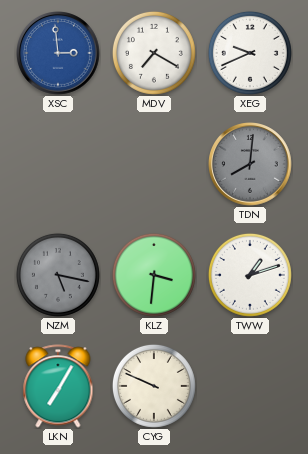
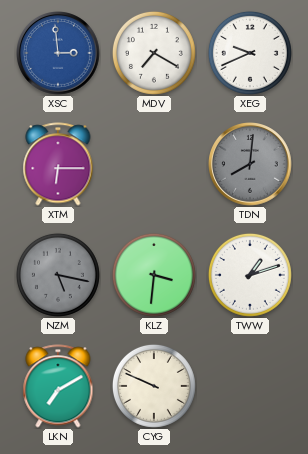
XTM: none -> 6:15
LKN: 7:05 -> 7:10
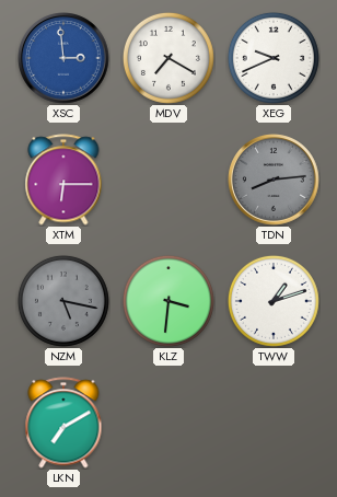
TDN: 8:01 -> 8:14
CYG: 9:49 -> none
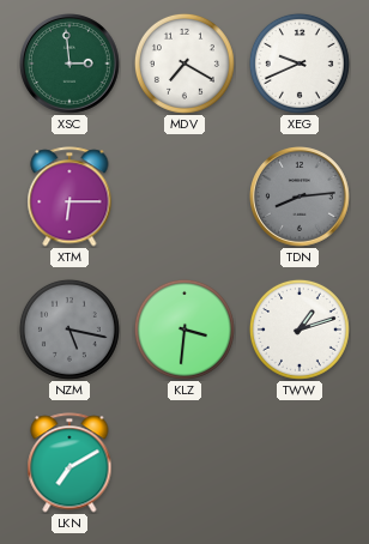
XSC dial: blue -> green
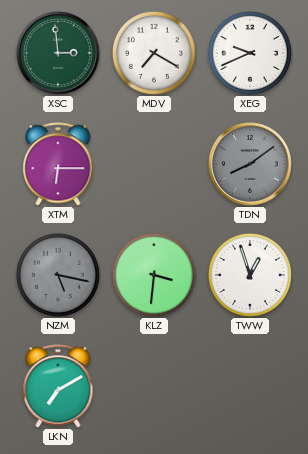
TDN: 8:14 -> 8:09
TWW: 1:12 -> 12:57
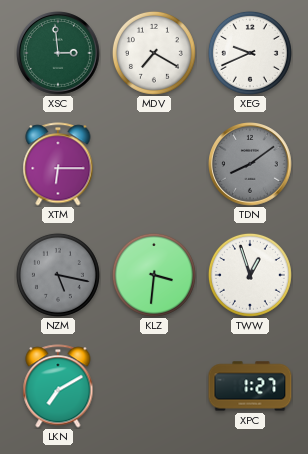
XPC: none -> 1:27
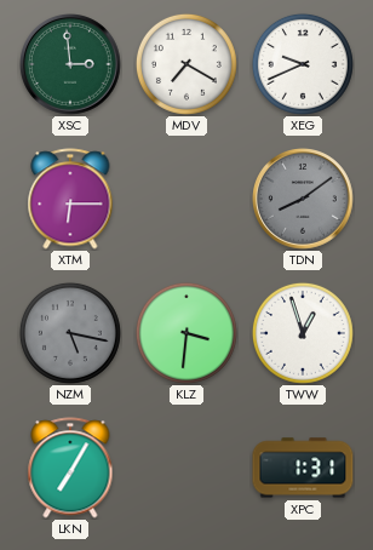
LKN: 7:10 -> 7:05
XPC: 1:27 -> 1:31
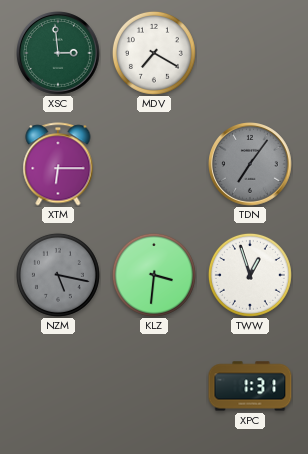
XEG: 9:41 -> none
TDN: 8:09 -> 7:06
LKN: 7:05 -> none
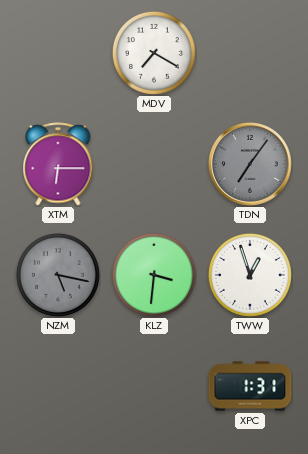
XSC: 2:59 -> none
